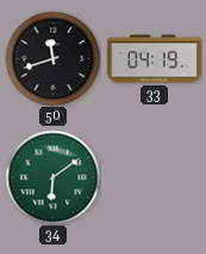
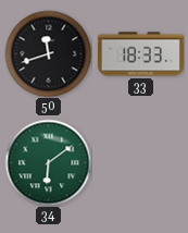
33: 04:19 -> 18:33
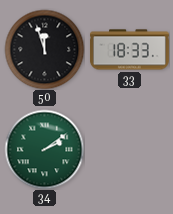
50: 11:42 -> 11:57
34: 6:09 -> 2:09
